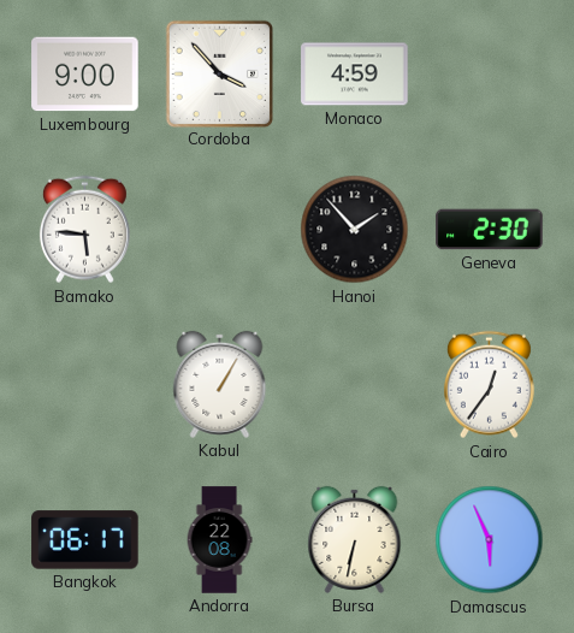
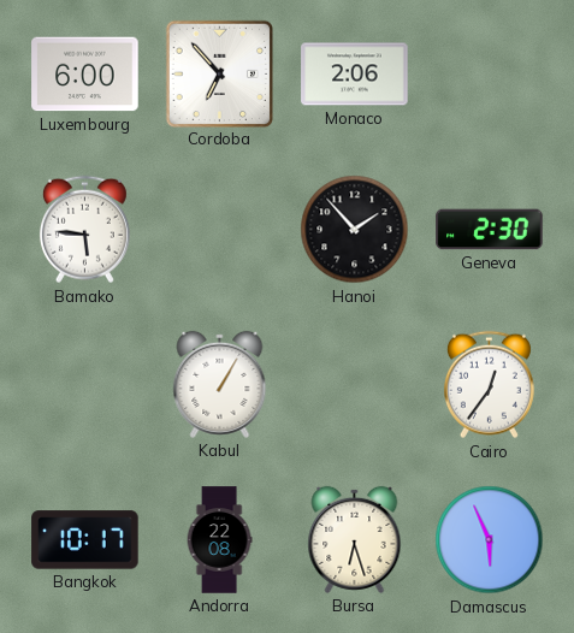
Luxembourg: 9:00 -> 6:00
Cordoba: 3:53 -> 6:53
Monaco: 4:59 -> 2:06
Bangkok: 06:17 -> 10:17
Bursa: 6:32 -> 6:27
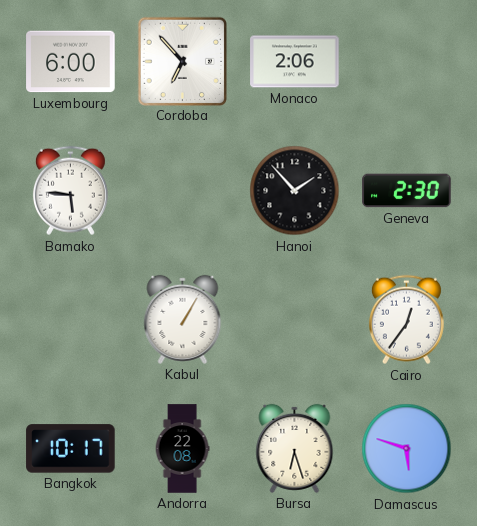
Damascus: 5:56 -> 5:48
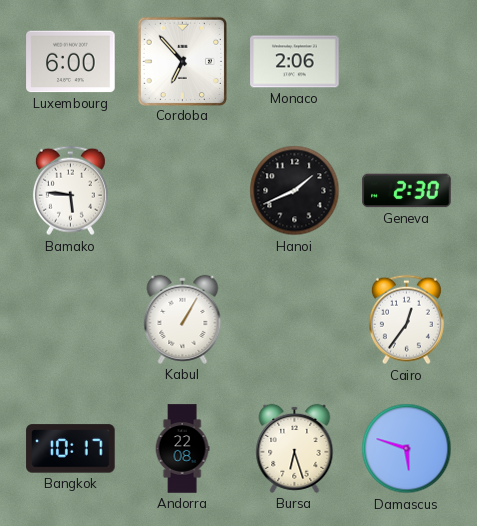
Hanoi: 1:53 -> 1:41
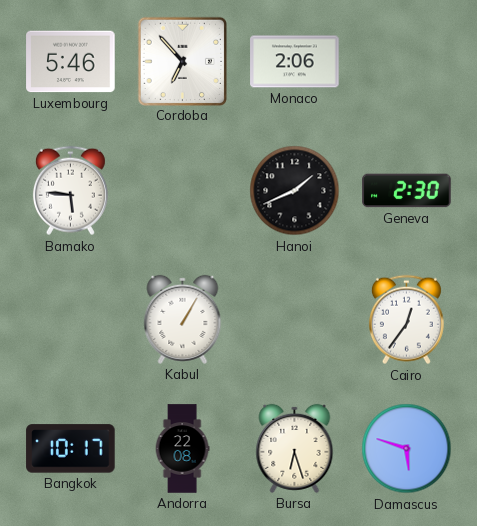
Luxembourg: 6:00 -> 5:46
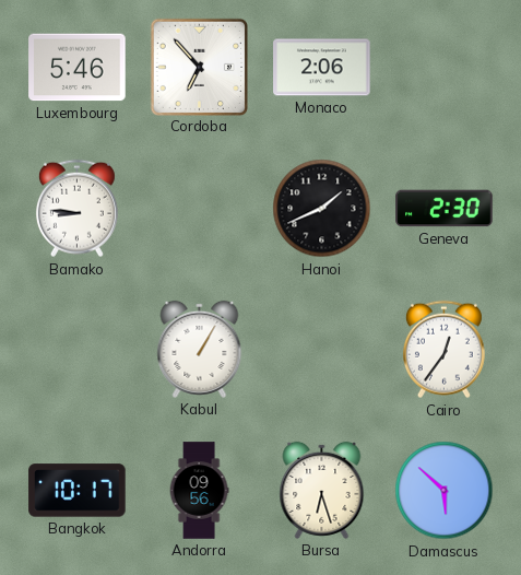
Bamako: 5:46 -> 8:46
Andorra: 22:08 -> 09:56
Damascus: 5:48 -> 5:52
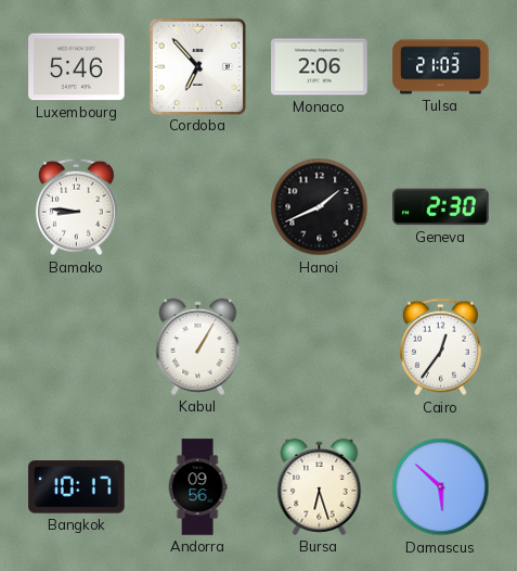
Tulsa: none -> 21:03
